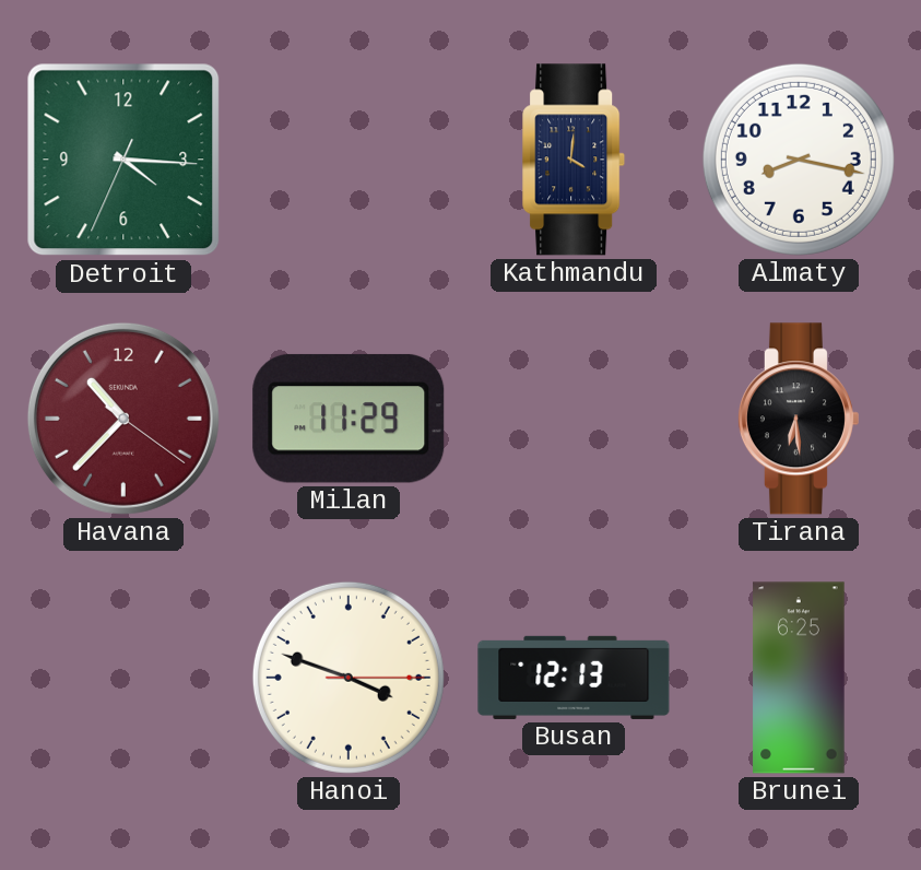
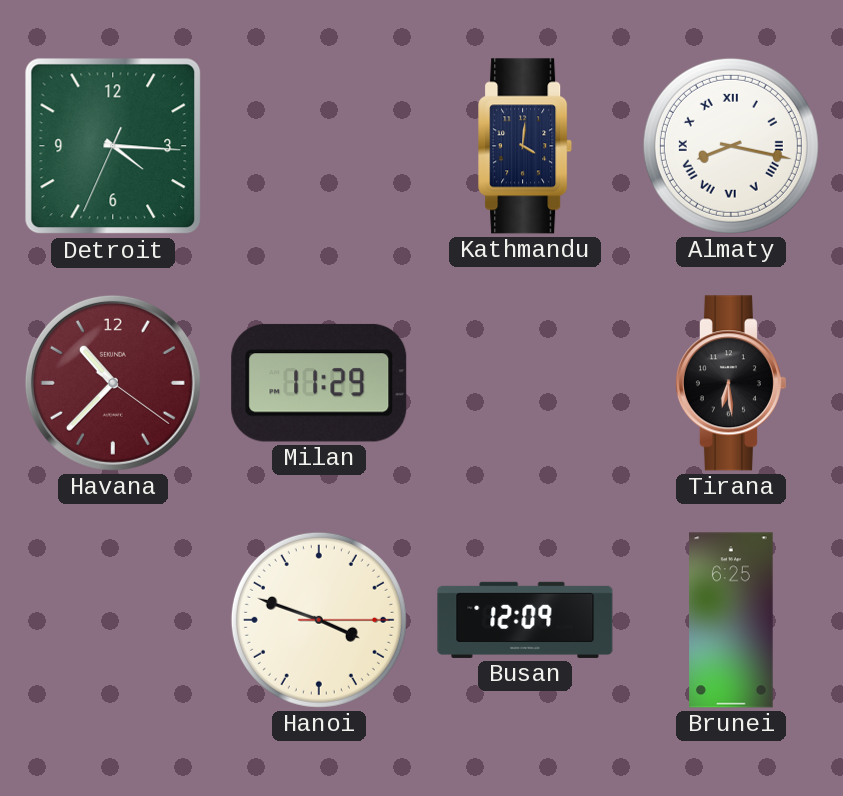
Almaty numerals: Arabic -> Roman
Busan: 12:13 -> 12:09
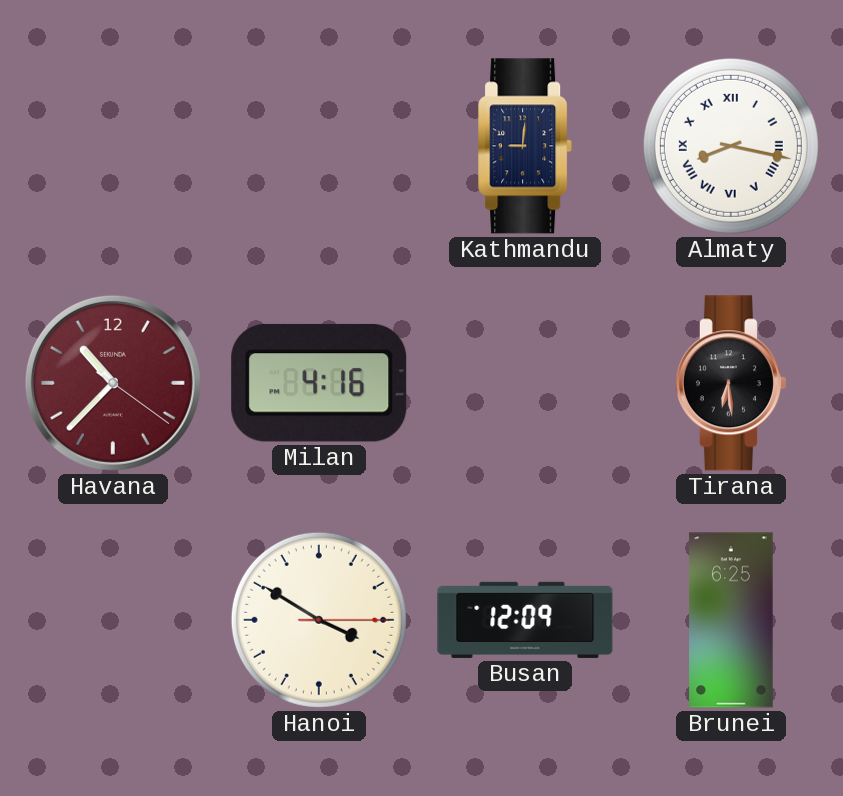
Detroit: 4:15 -> none
Kathmandu: 4:01 -> 9:01
Milan: 11:29 -> 4:16
Hanoi: 3:48 -> 3:50
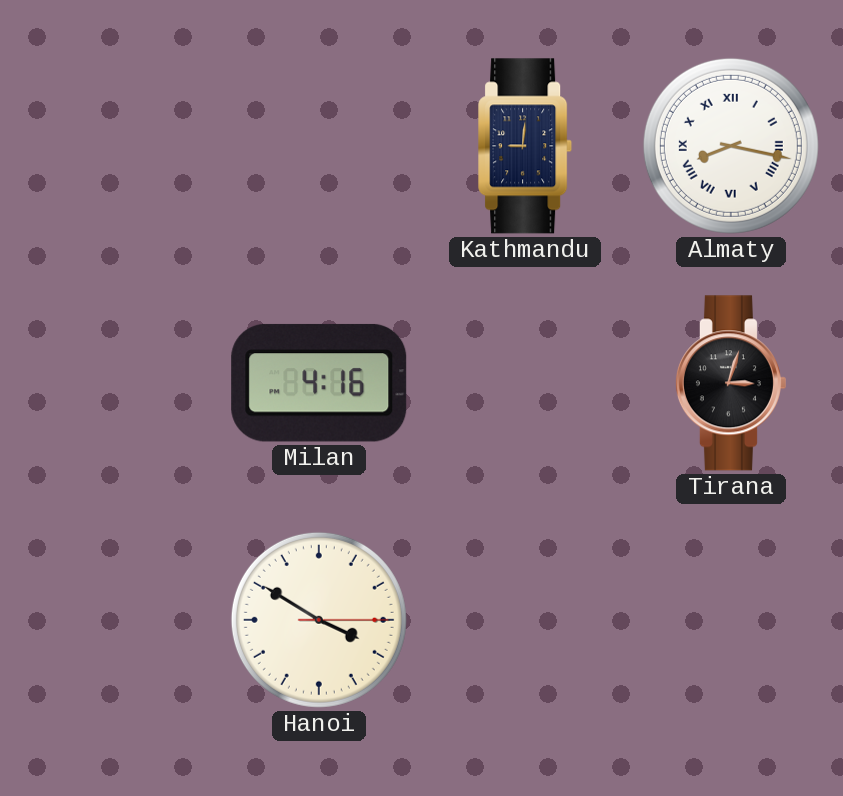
Havana: 10:37 -> none
Tirana: 6:29 -> 3:03
Busan: 12:09 -> none
Brunei: 6:25 -> none
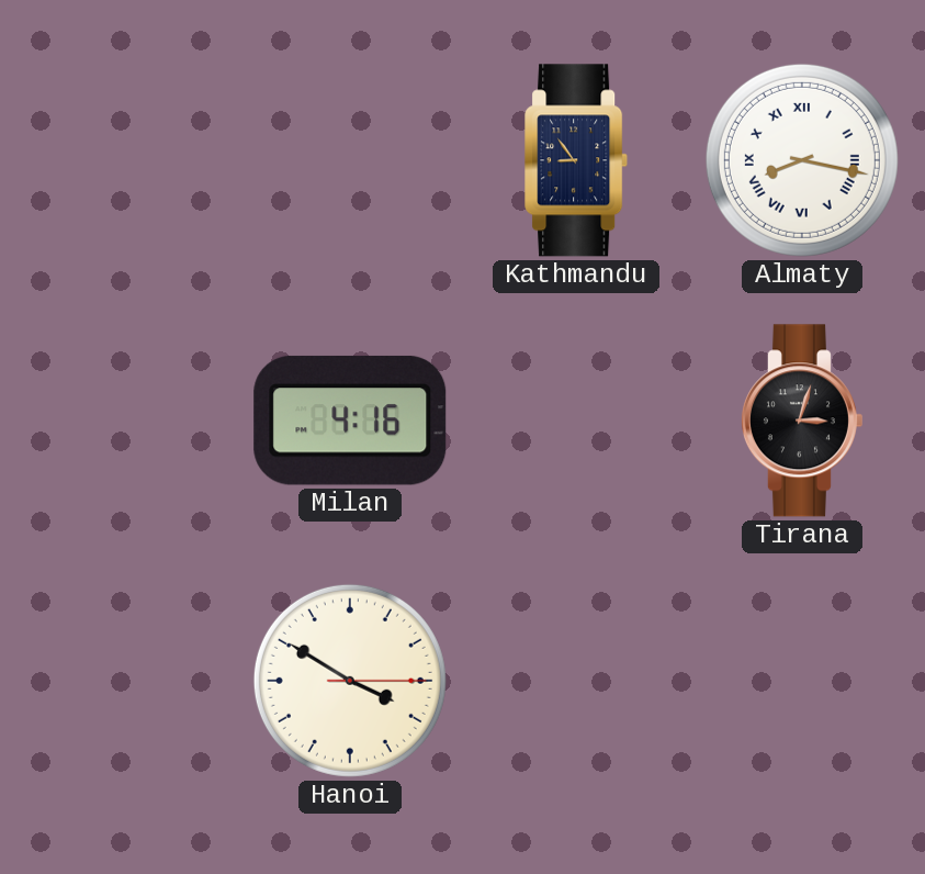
Kathmandu: 9:01 -> 8:54
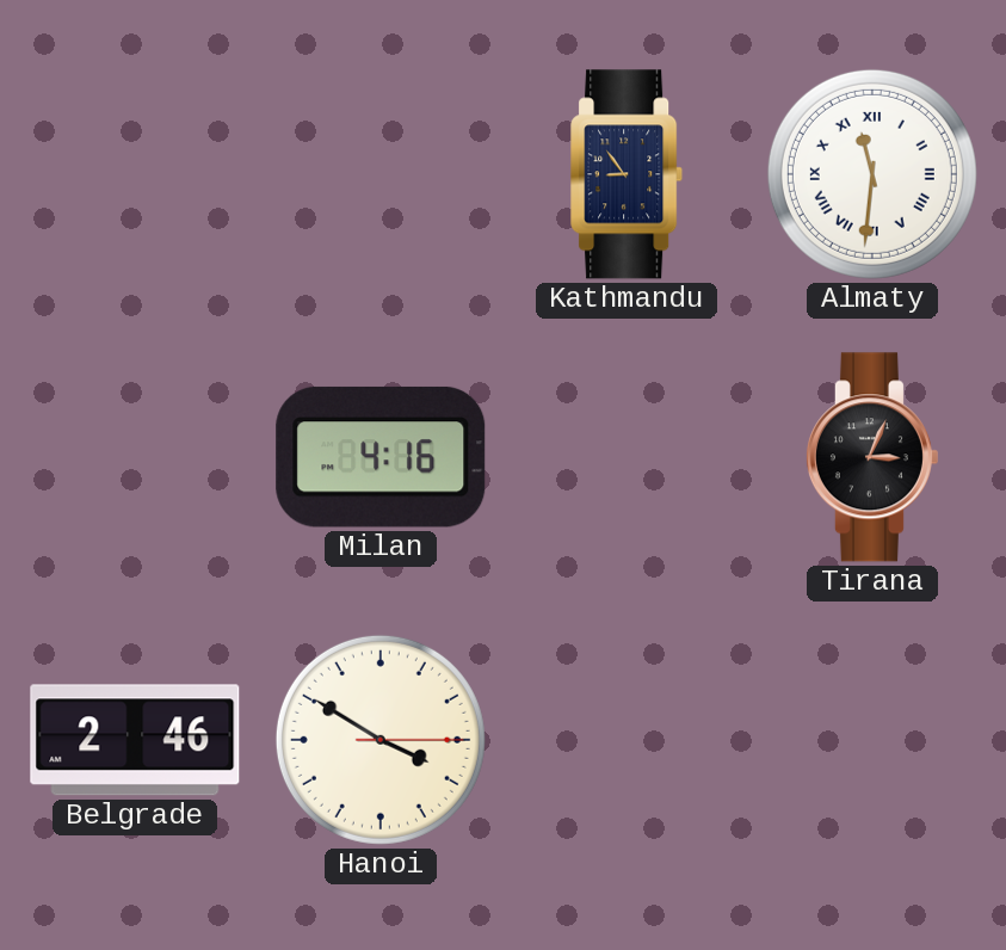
Almaty: 8:17 -> 11:31
Tirana: 3:03 -> 3:04
Belgrade: none -> 2:46
